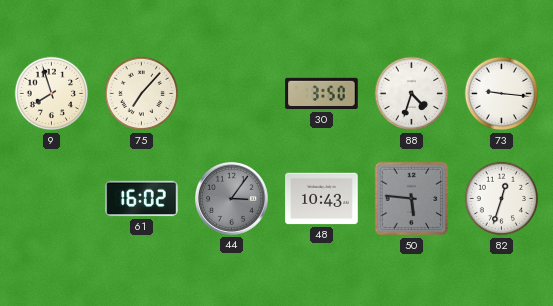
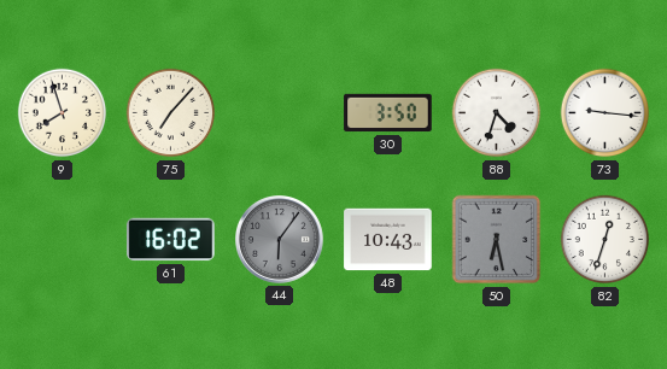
44: 3:06 -> 6:06
50: 5:46 -> 6:28
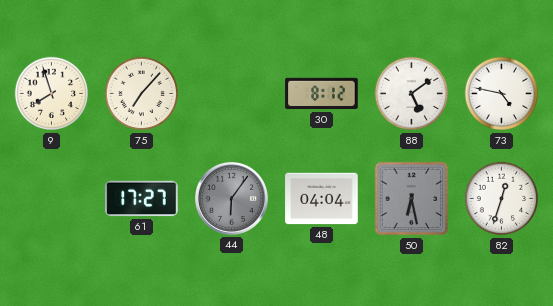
30: 3:50 -> 8:12
88: 4:33 -> 5:09
73: 9:16 -> 4:47
61: 16:02 -> 17:27
48: 10:43 -> 04:04
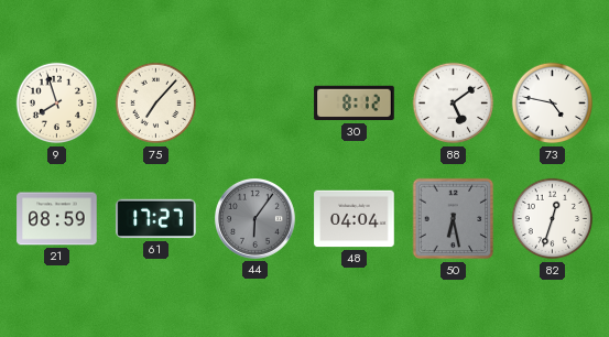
21: none -> 08:59
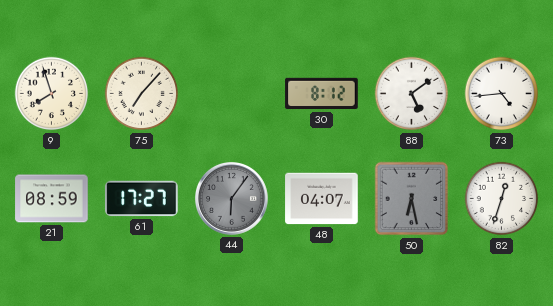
73: 4:47 -> 4:44
48: 04:04 -> 04:07
